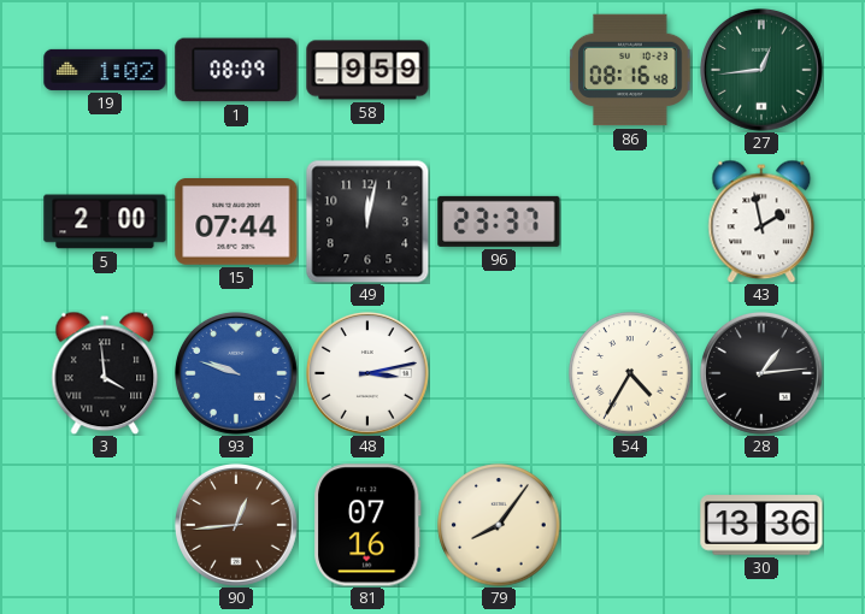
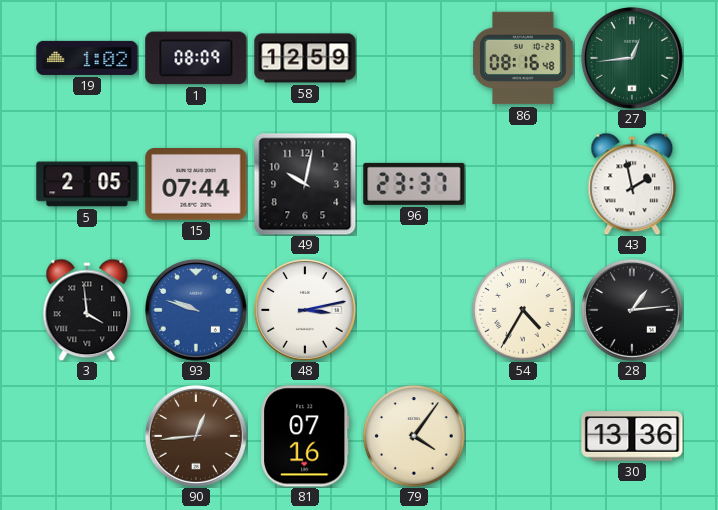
58: 9:59 -> 12:59
5: 2:00 -> 2:05
49: 12:02 -> 10:02
79: 8:06 -> 4:06
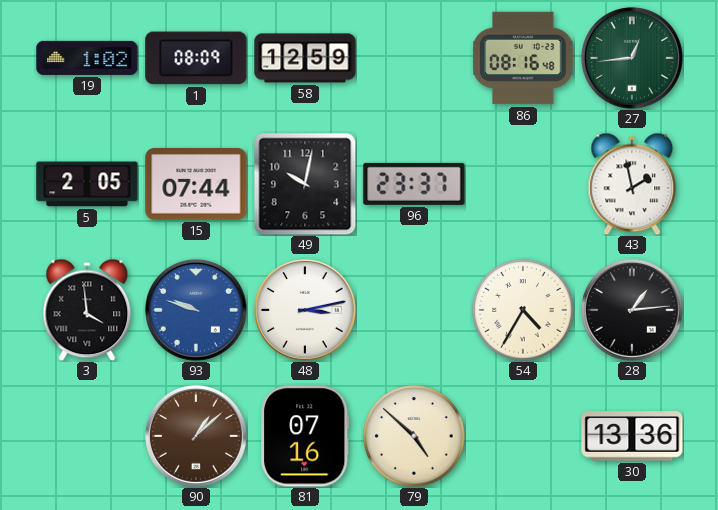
90: 12:44 -> 1:08
79: 4:06 -> 4:52
